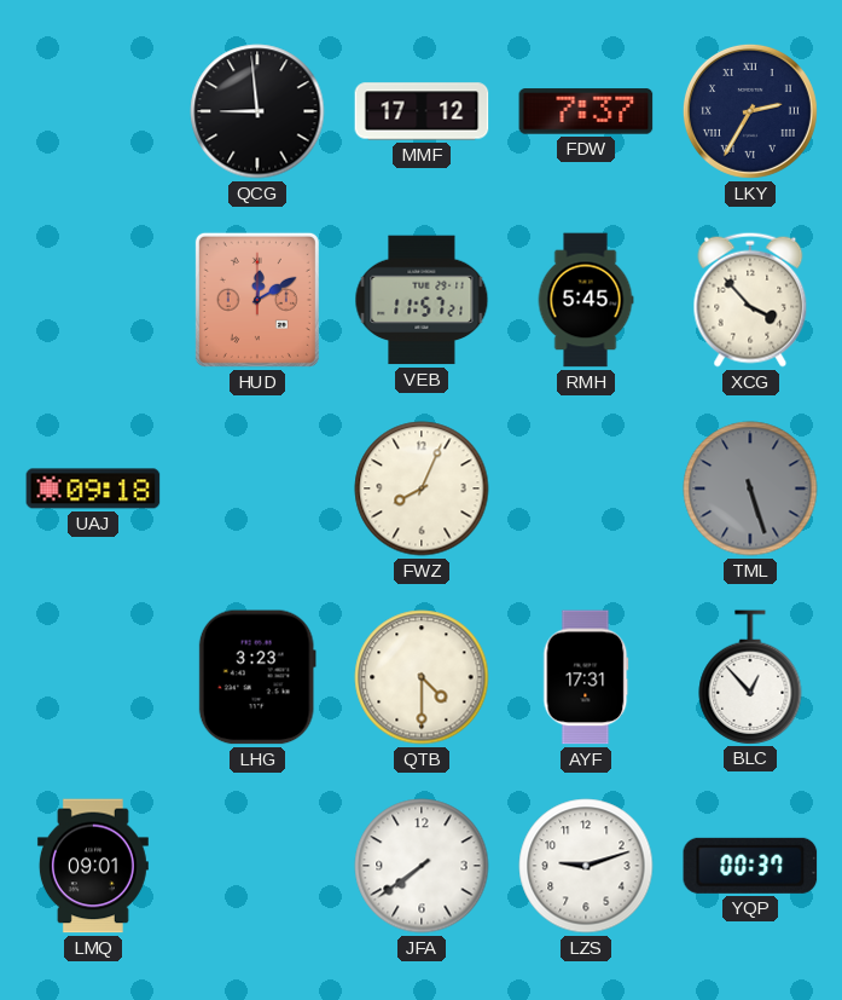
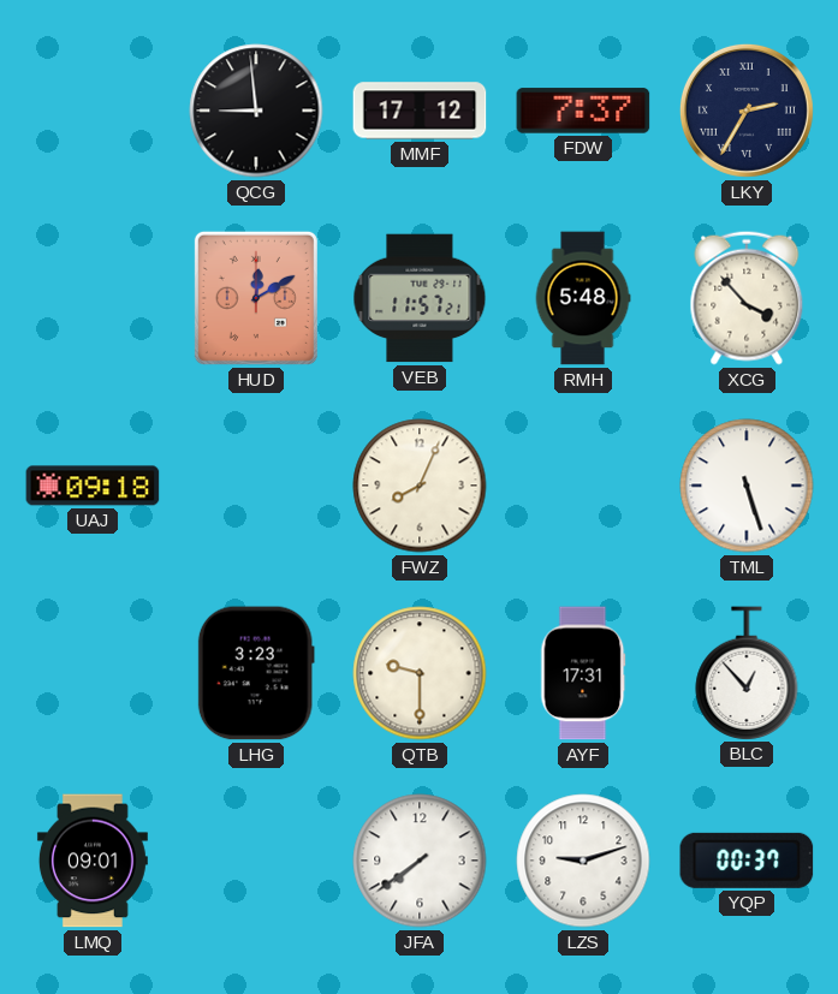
RMH: 5:45 -> 5:48
TML dial: grey -> white
QTB: 4:30 -> 9:30
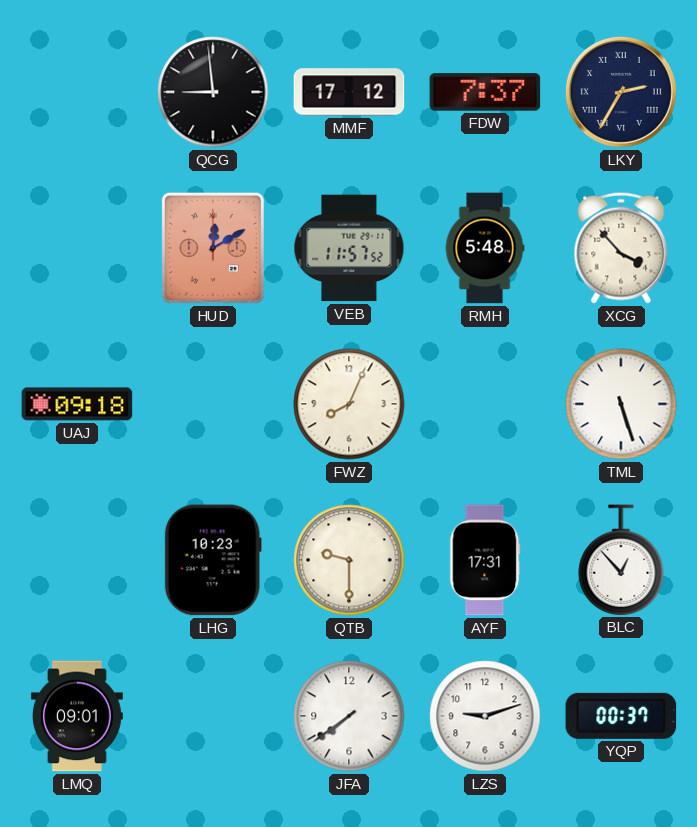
VEB: 11:57:21 -> 11:57:52
LHG: 3:23 -> 10:23
